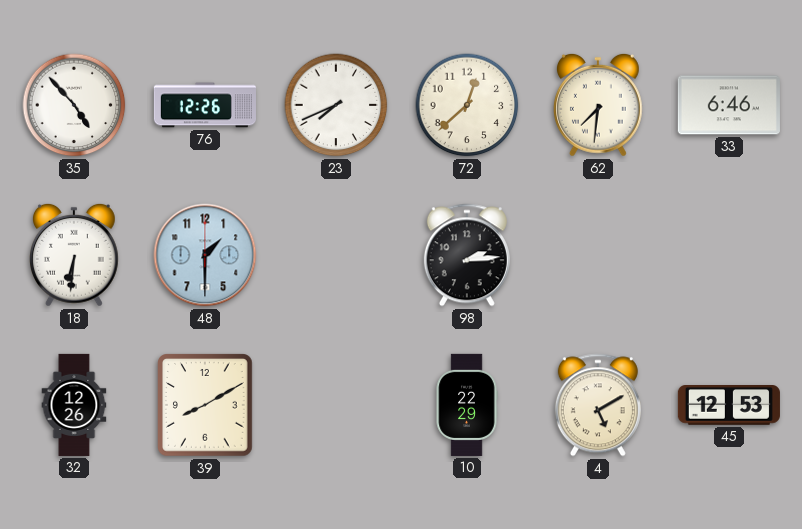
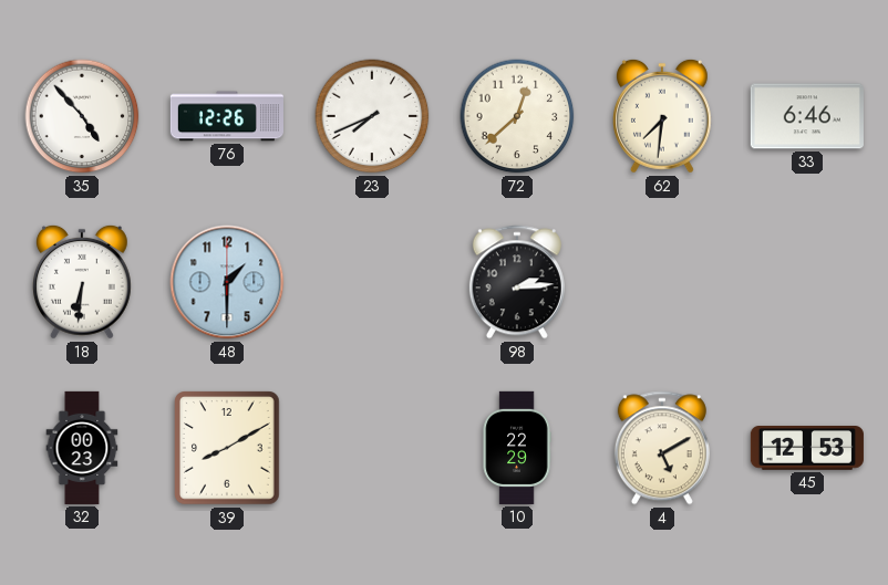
32: 12:26 -> 00:23
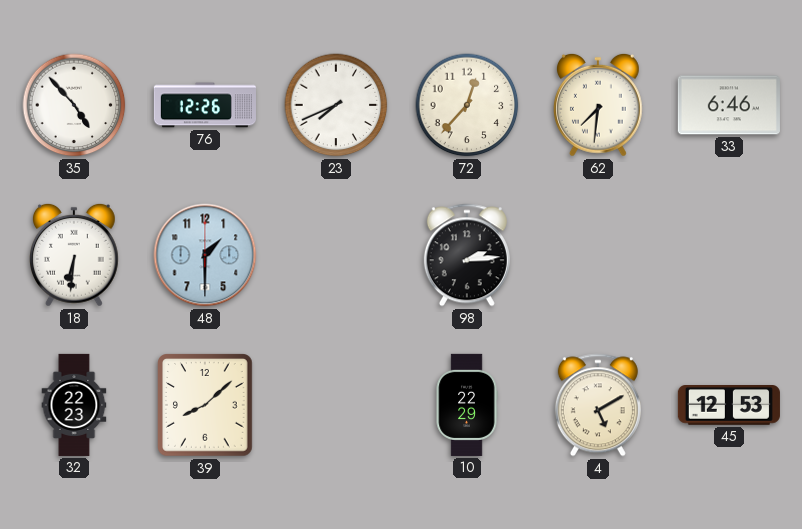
72: 12:38 -> 12:37
32: 00:23 -> 22:23
39: 8:10 -> 8:08
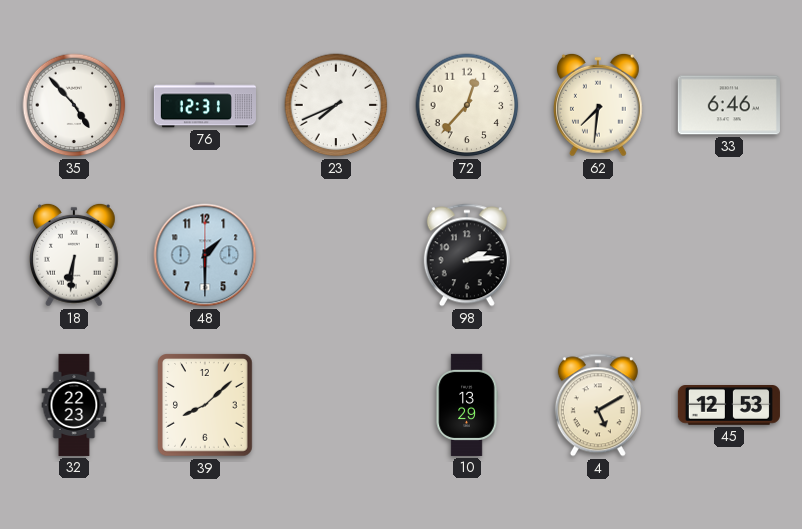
76: 12:26 -> 12:31
10: 22:29 -> 13:29
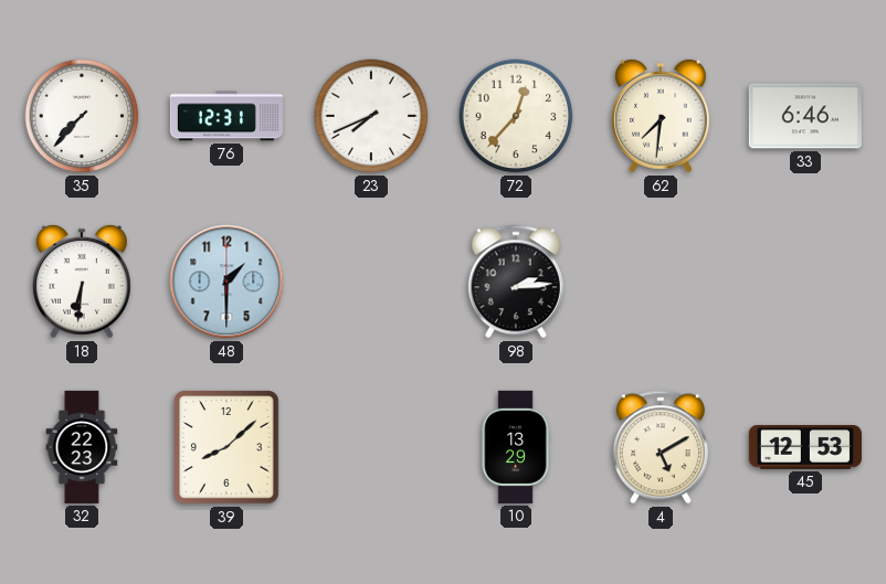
35: 4:53 -> 7:37
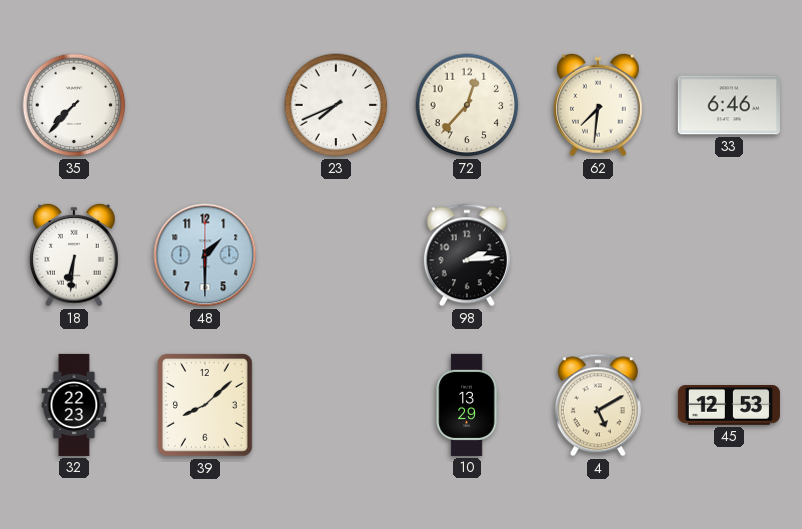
76: 12:31 -> none
